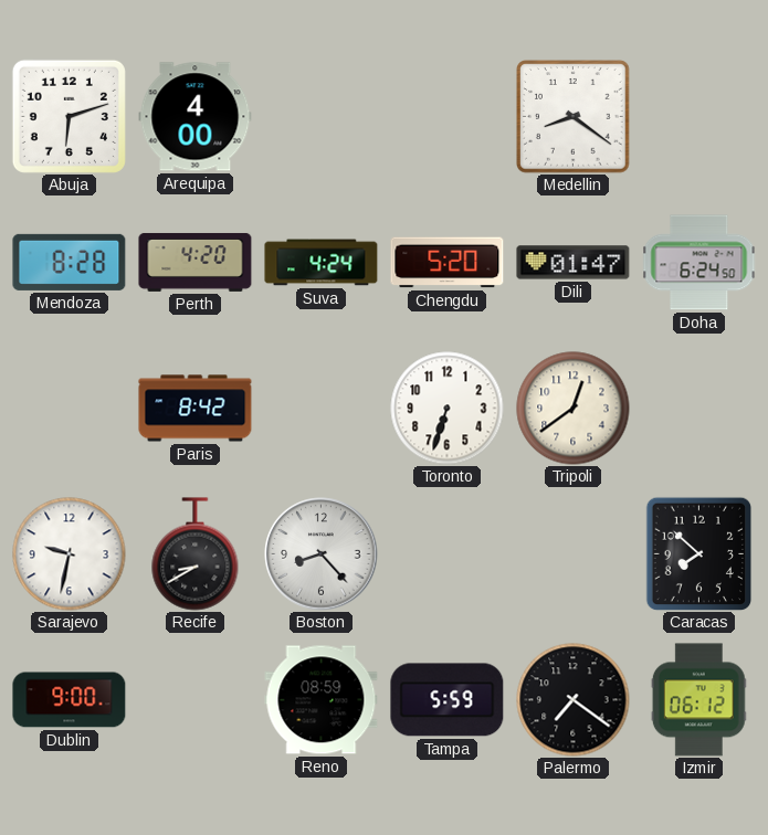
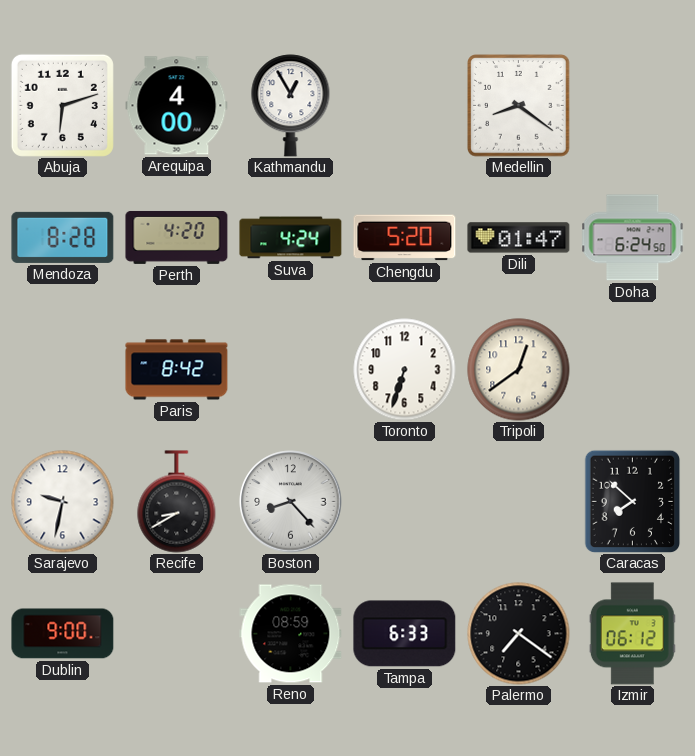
Kathmandu: none -> 12:55
Tampa: 5:59 -> 6:33
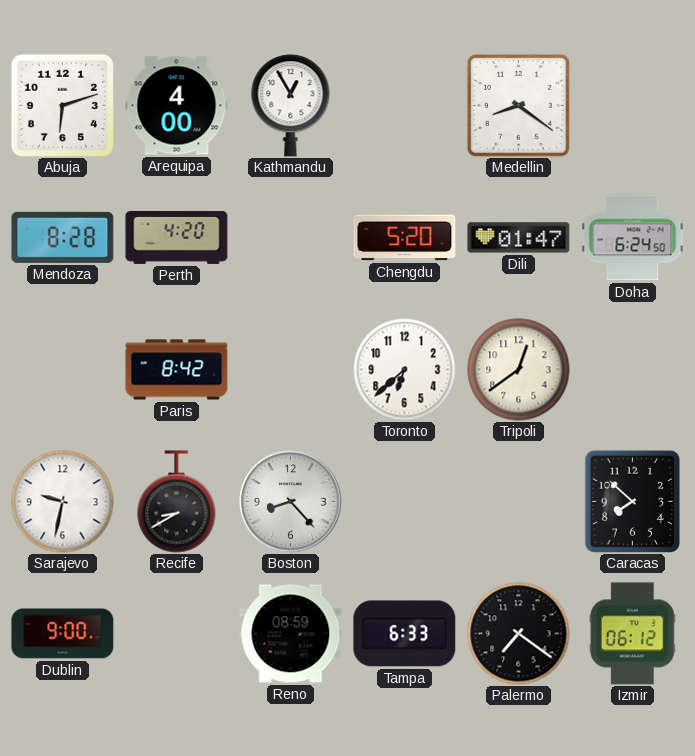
Suva: 4:24 -> none
Toronto: 6:33 -> 6:38
